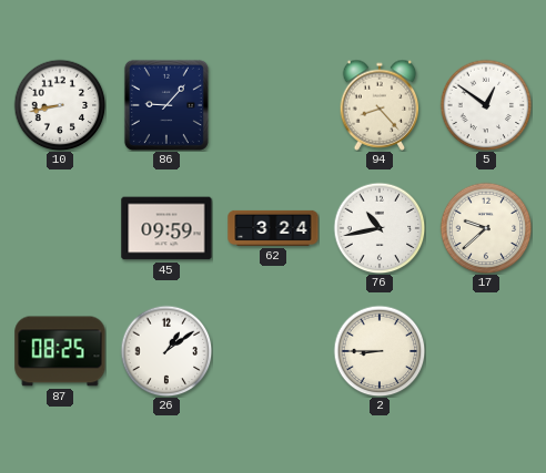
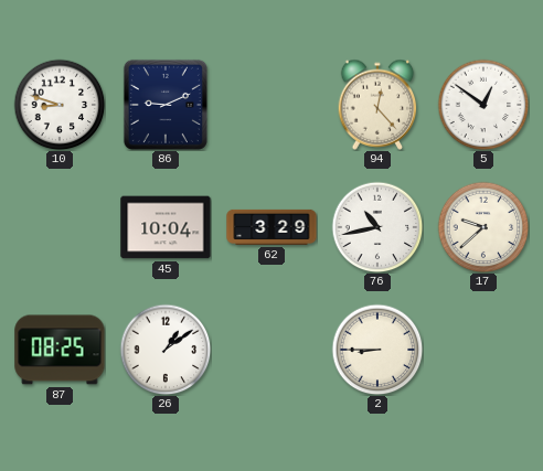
10: 8:43 -> 8:48
86: 9:07 -> 9:11
94: 8:23 -> 12:23
45: 09:59 -> 10:04
62: 3:24 -> 3:29
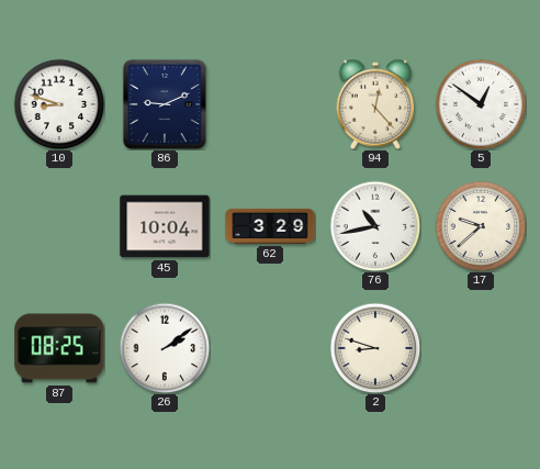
26: 1:09 -> 2:09
2: 8:45 -> 8:48
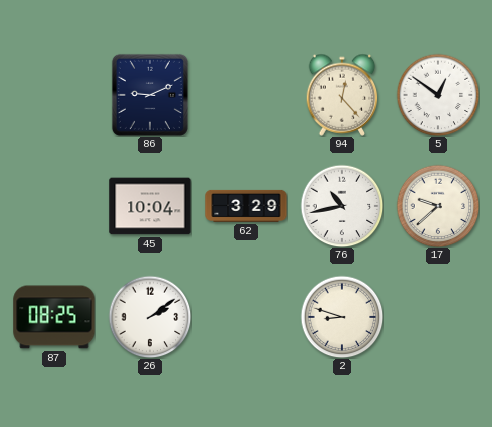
10: 8:48 -> none
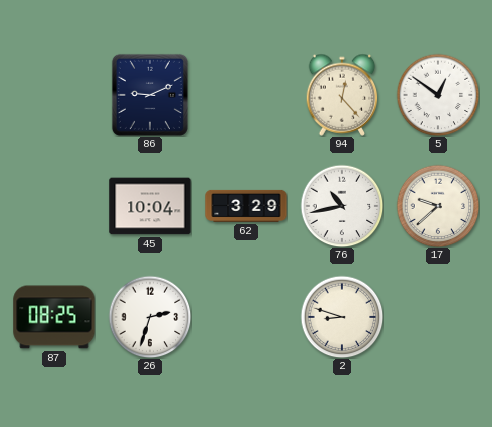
26: 2:09 -> 2:33
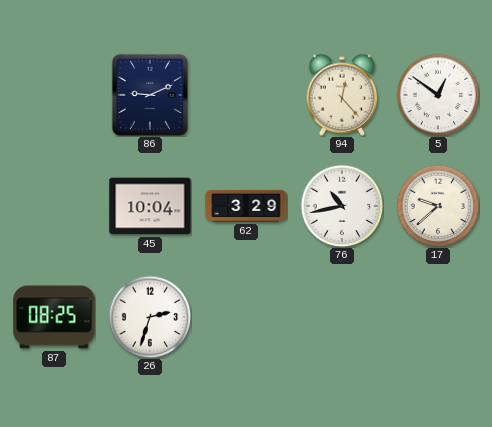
2: 8:48 -> none
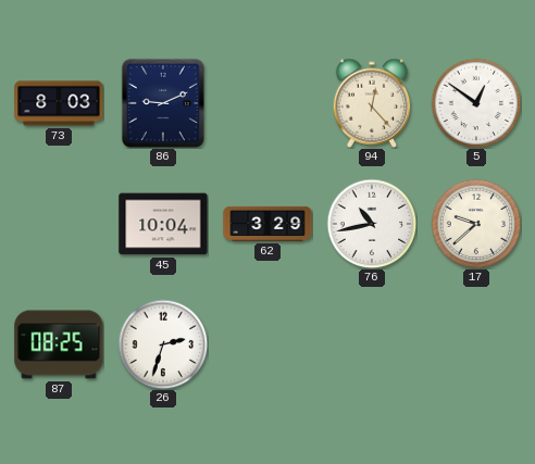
73: none -> 8:03
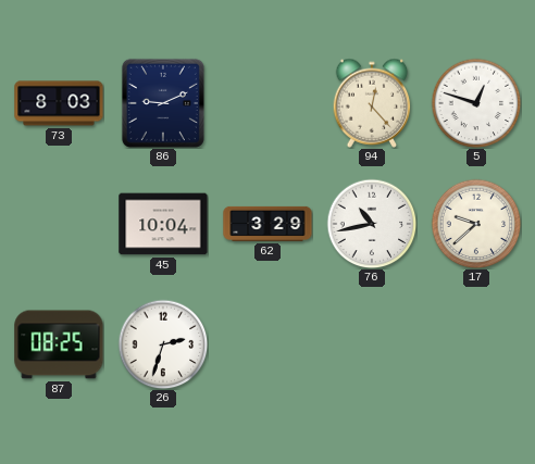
5: 12:51 -> 12:48
